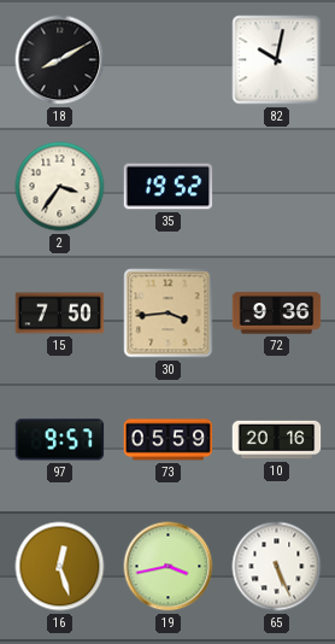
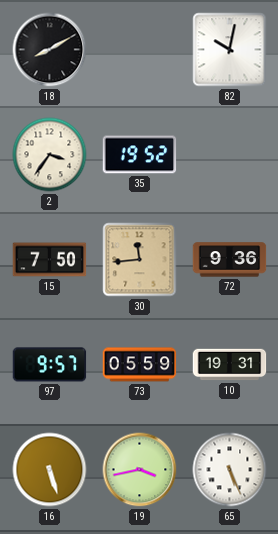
30: 3:44 -> 11:44
10: 20:16 -> 19:31
16: 12:27 -> 5:27
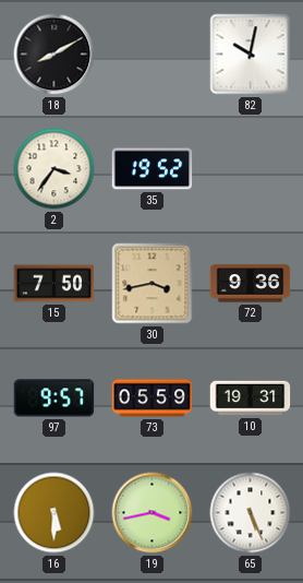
30: 11:44 -> 3:43
16: 5:27 -> 5:30
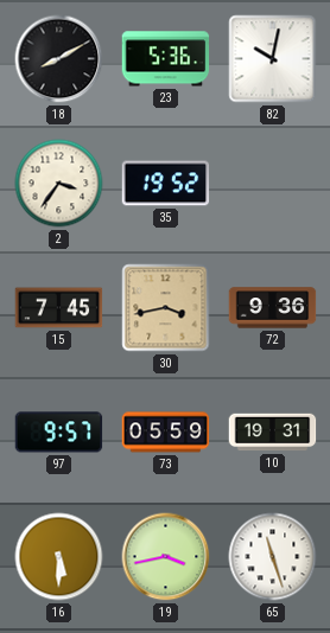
23: none -> 5:36
15: 7:50 -> 7:45
65: 5:26 -> 11:27
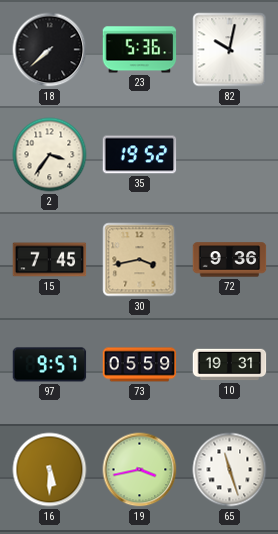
18: 8:10 -> 7:38
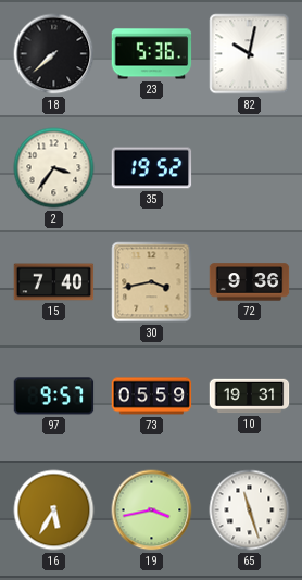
15: 7:45 -> 7:40
16: 5:30 -> 5:35
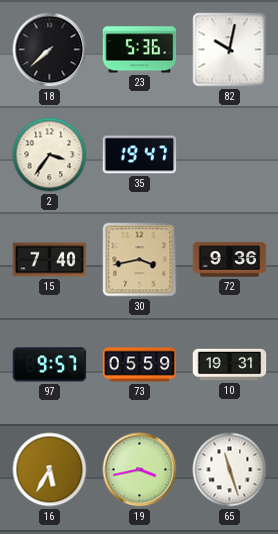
35: 19:52 -> 19:47
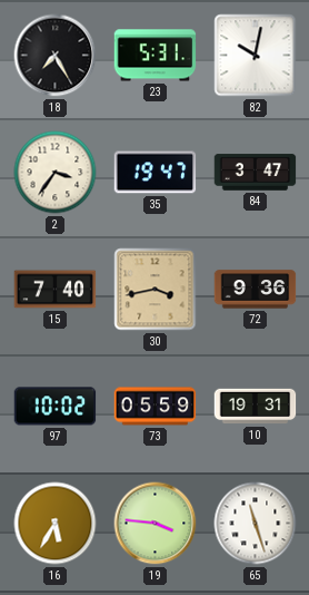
18: 7:38 -> 7:25
23: 5:36 -> 5:31
84: none -> 3:47
97: 9:57 -> 10:02
19: 3:43 -> 3:46
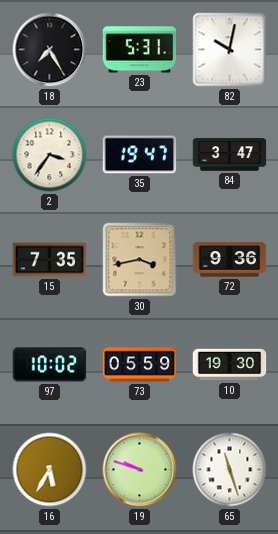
15: 7:40 -> 7:35
10: 19:31 -> 19:30
19: 3:46 -> 9:48
